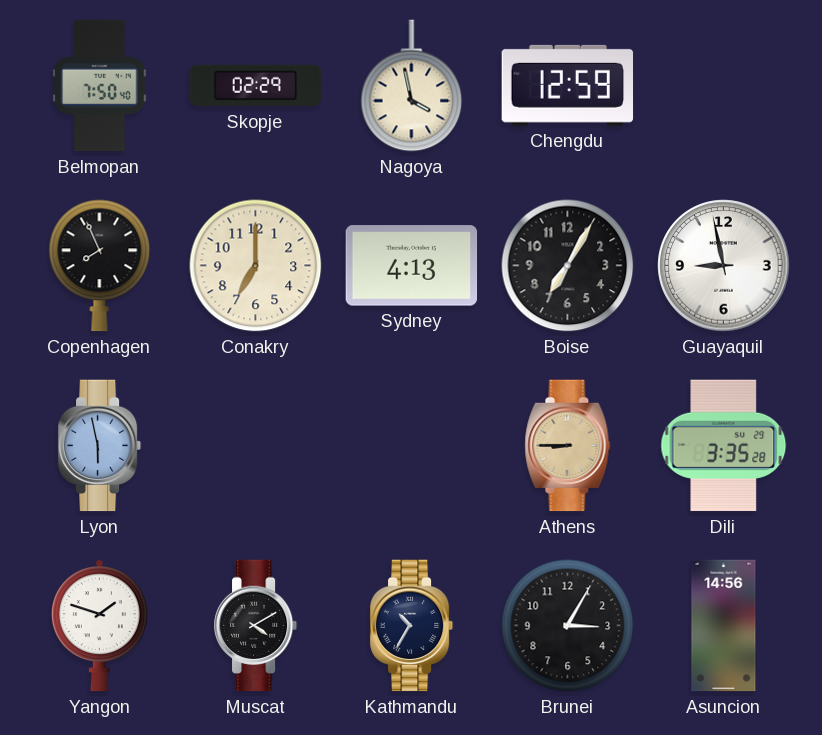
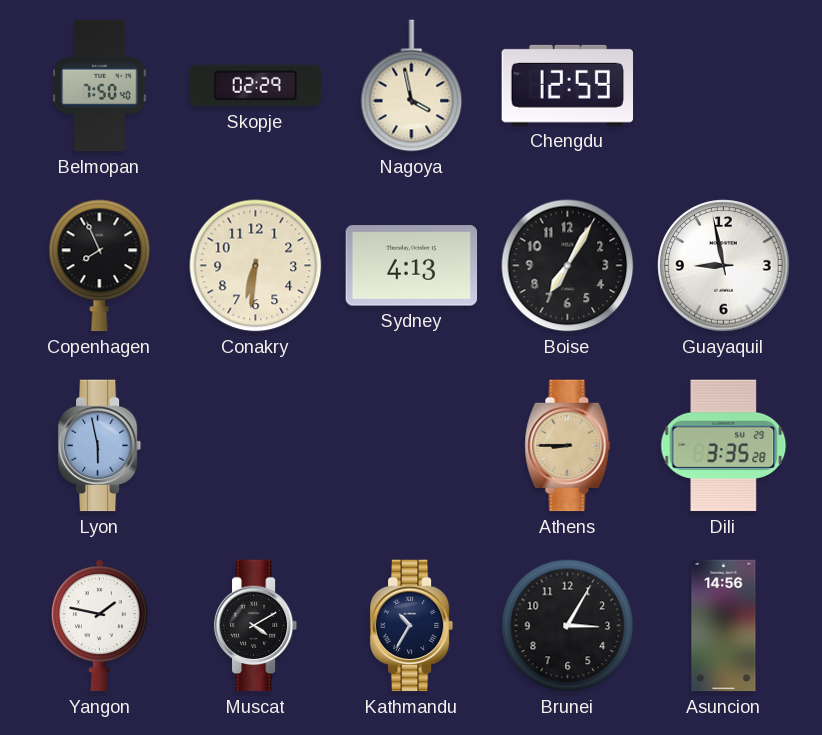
Conakry: 7:00 -> 6:31
Yangon: 1:48 -> 1:47
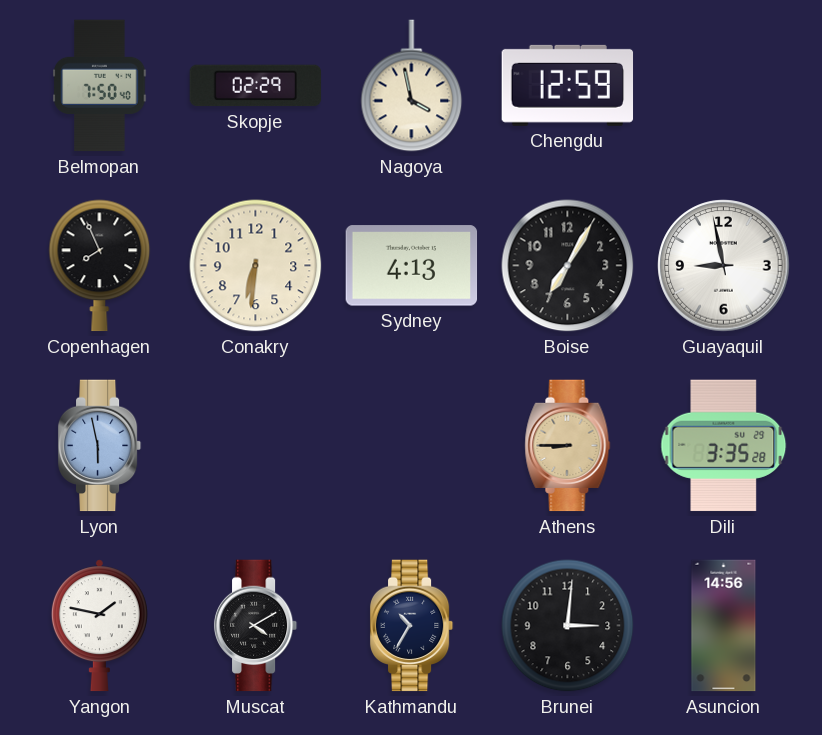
Brunei: 3:05 -> 3:01
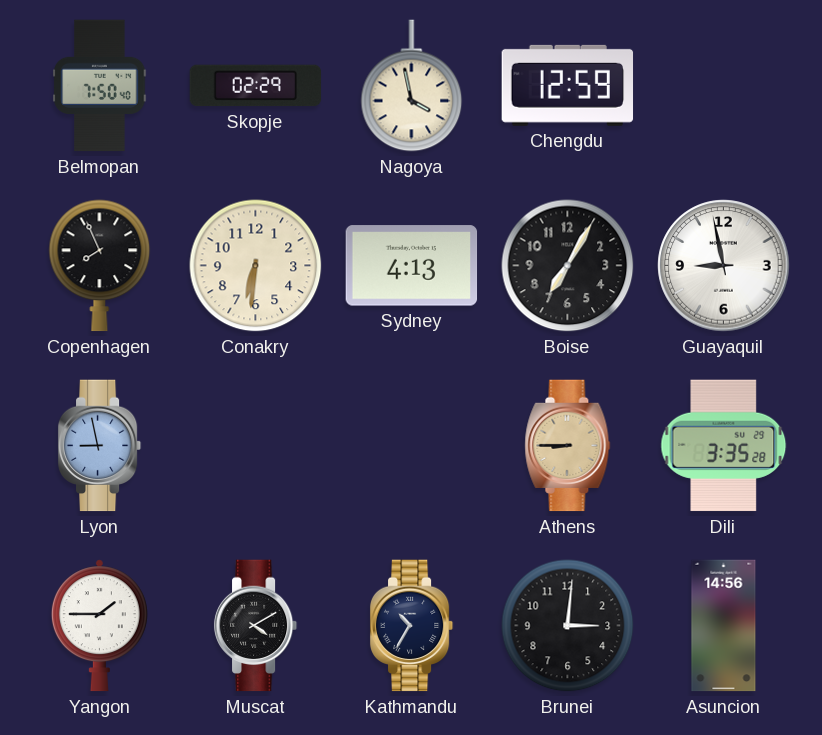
Lyon: 5:58 -> 8:58
Yangon: 1:47 -> 1:45
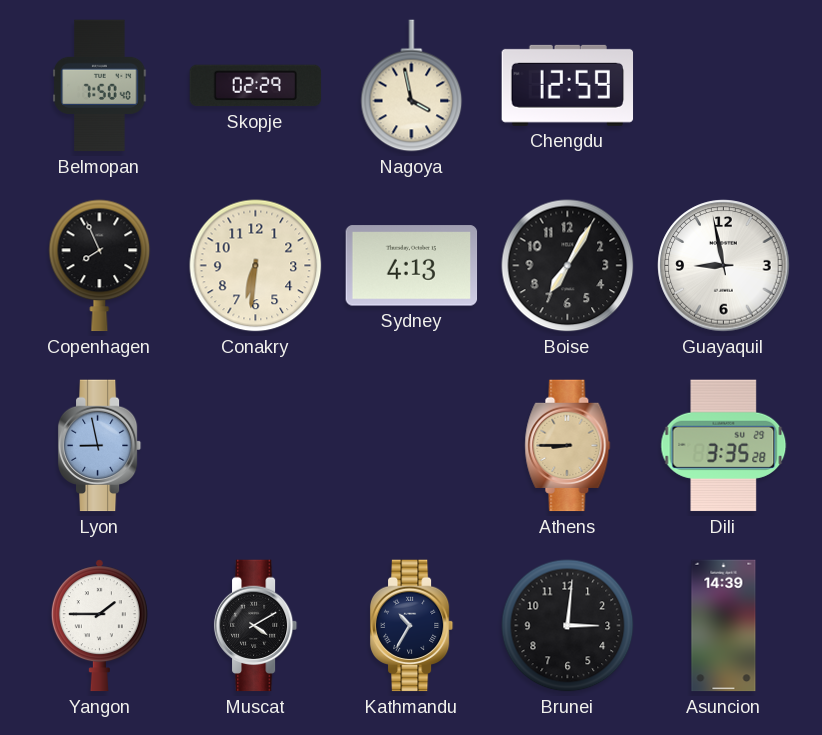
Asuncion: 14:56 -> 14:39
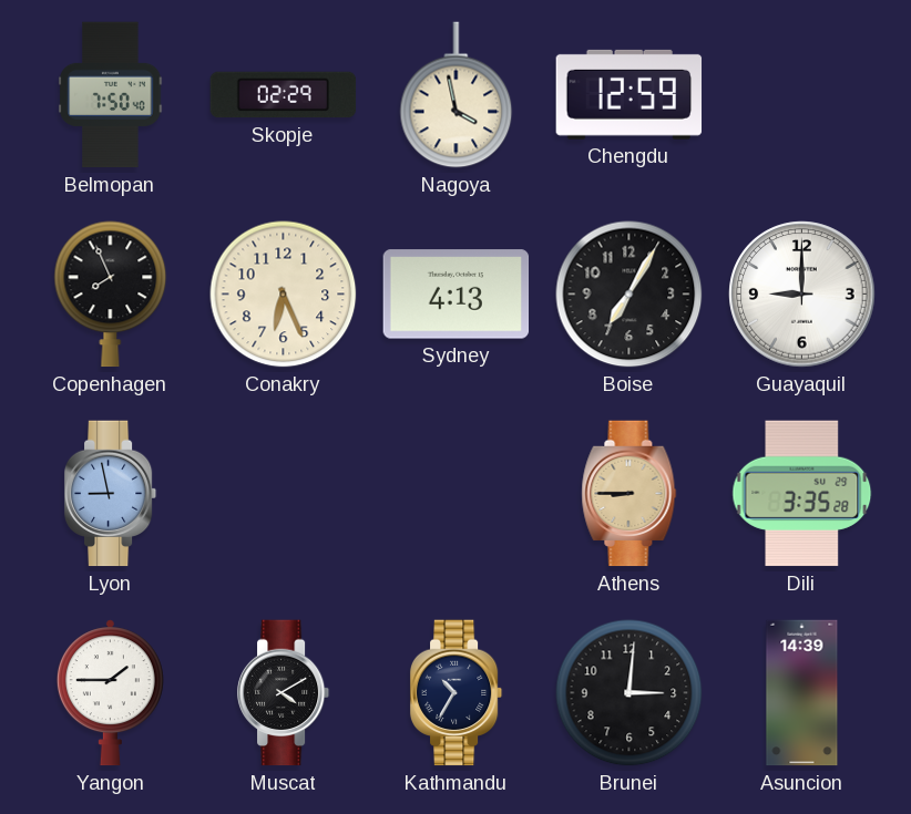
Conakry: 6:31 -> 6:26
Guayaquil: 8:58 -> 9:00
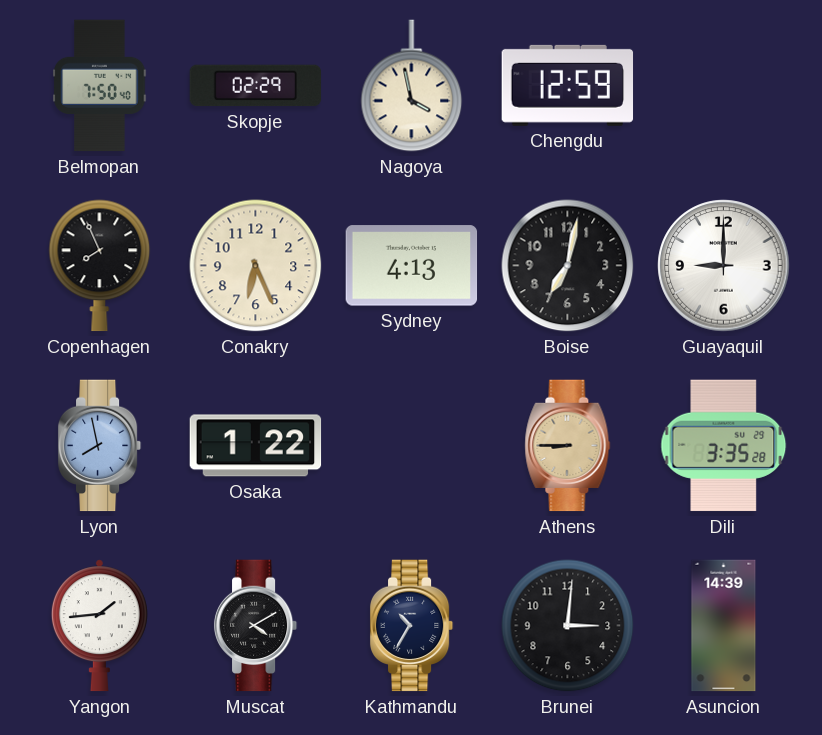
Boise: 7:05 -> 7:02
Lyon: 8:58 -> 7:58
Osaka: none -> 1:22
Yangon: 1:45 -> 1:44
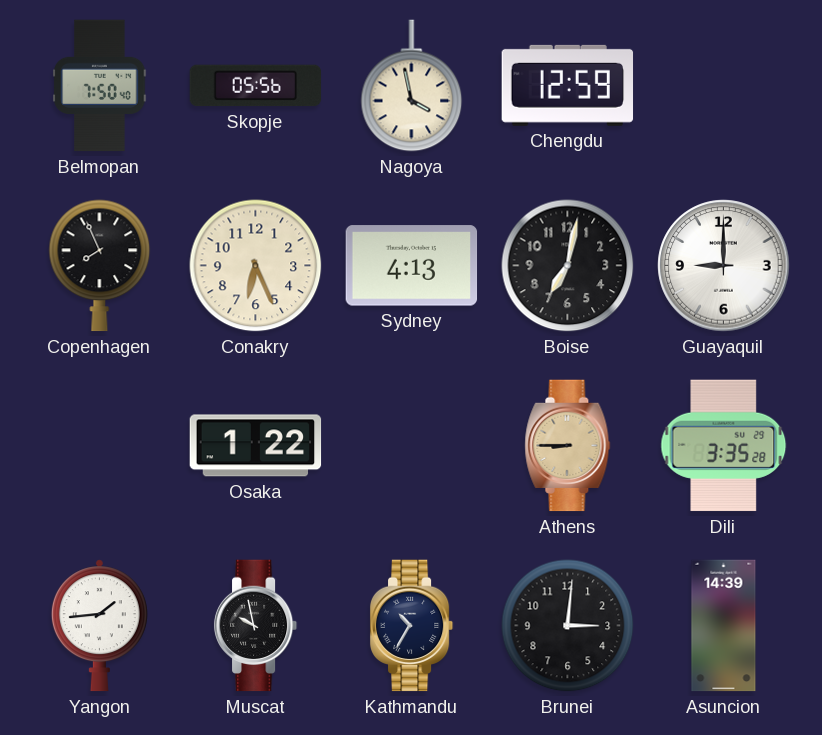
Skopje: 02:29 -> 05:56
Lyon: 7:58 -> none
Muscat: 4:10 -> 9:58
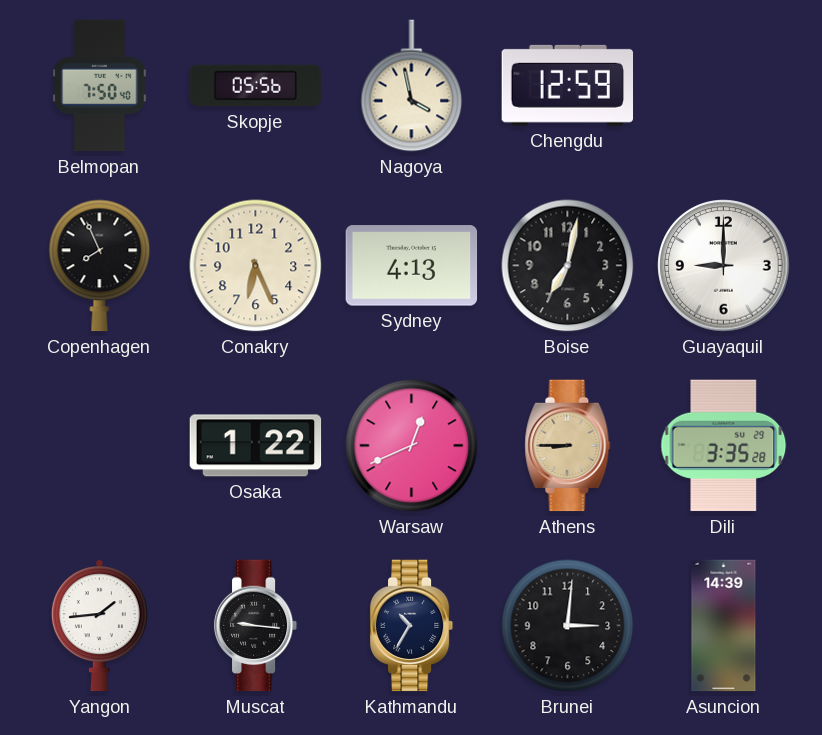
Warsaw: none -> 12:41
Muscat: 9:58 -> 9:16
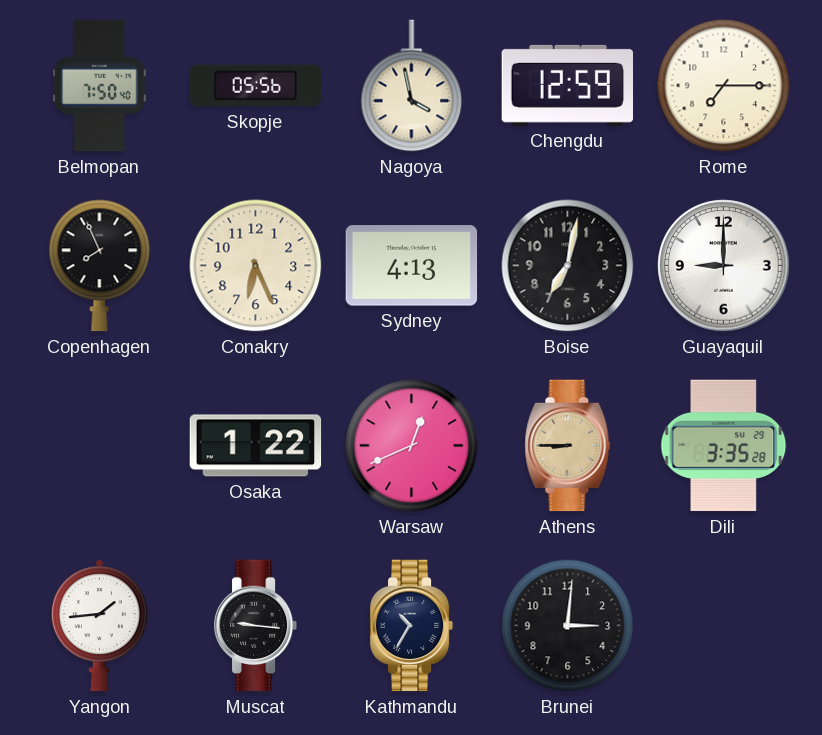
Rome: none -> 7:15
Asuncion: 14:39 -> none
